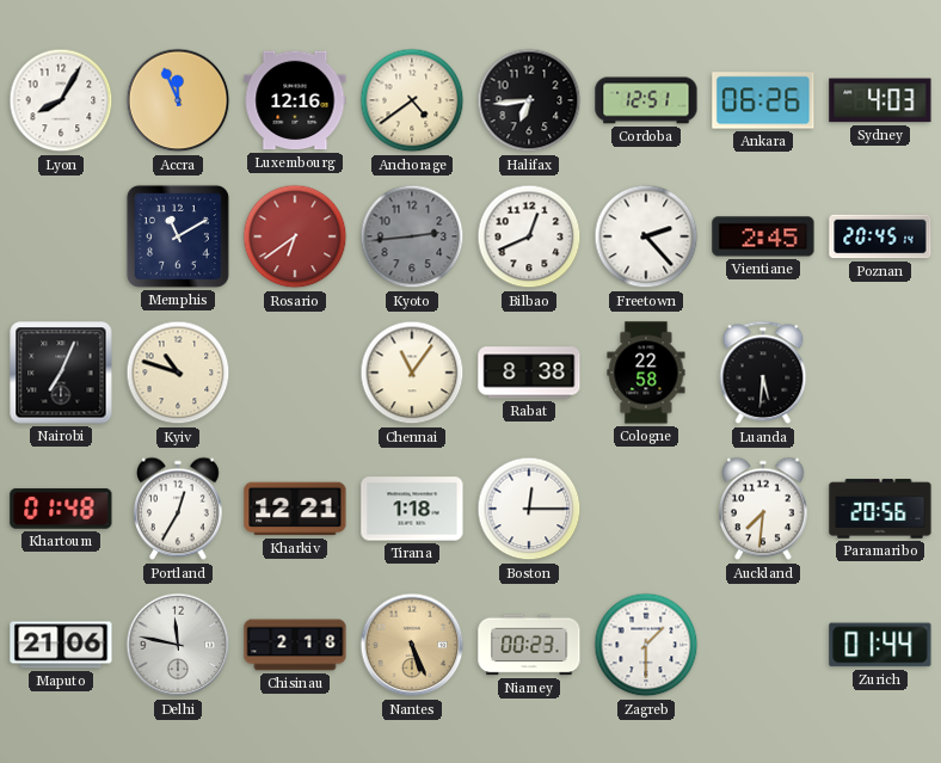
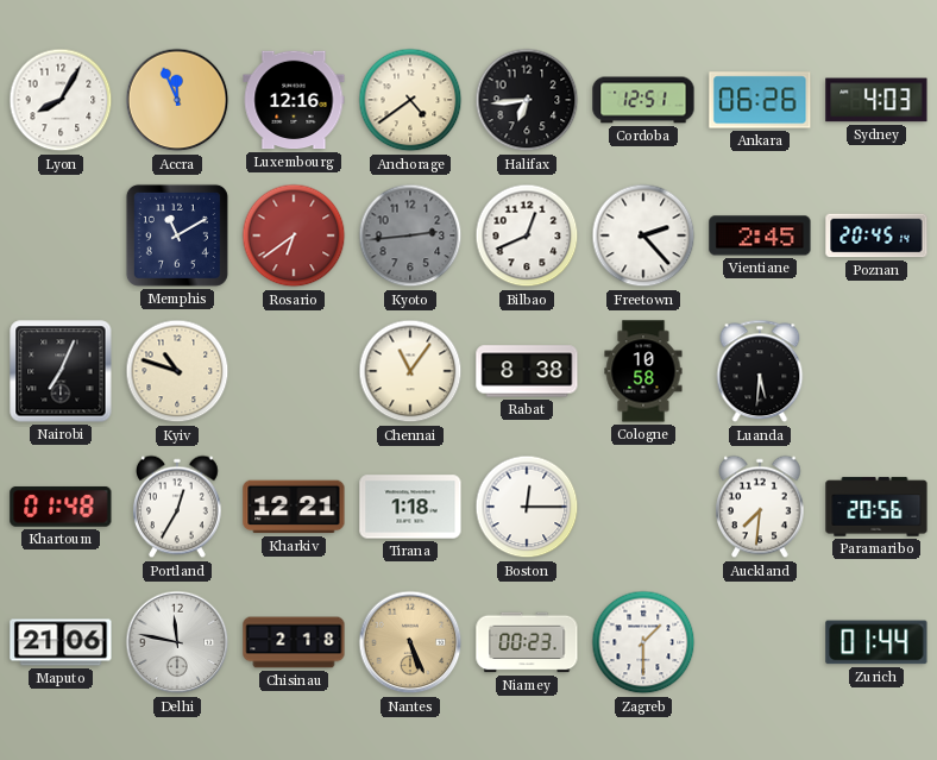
Cologne: 22:58 -> 10:58
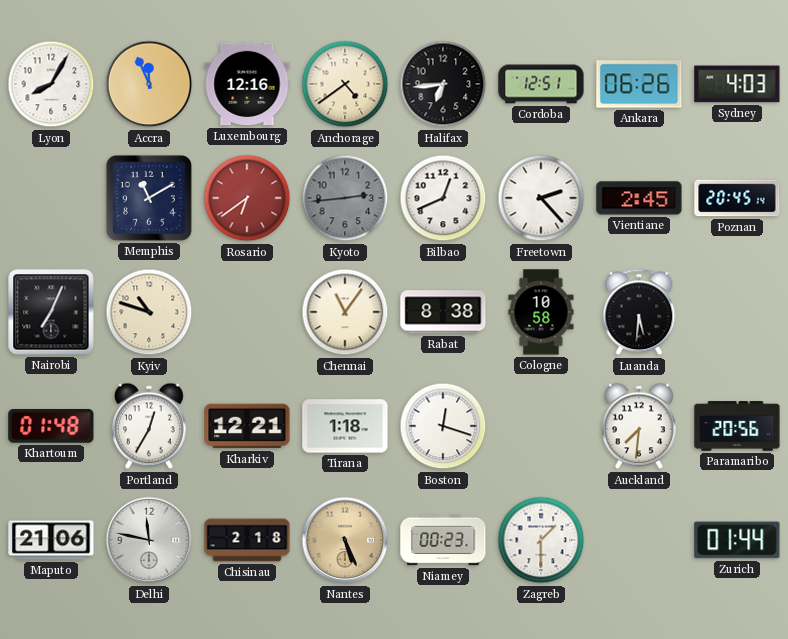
Boston: 12:15 -> 12:18
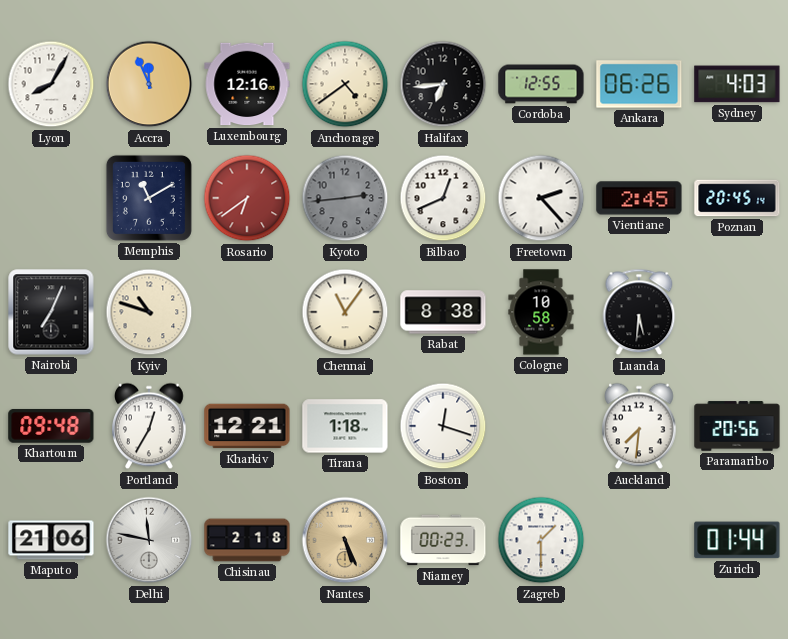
Cordoba: 12:51 -> 12:55
Khartoum: 01:48 -> 09:48
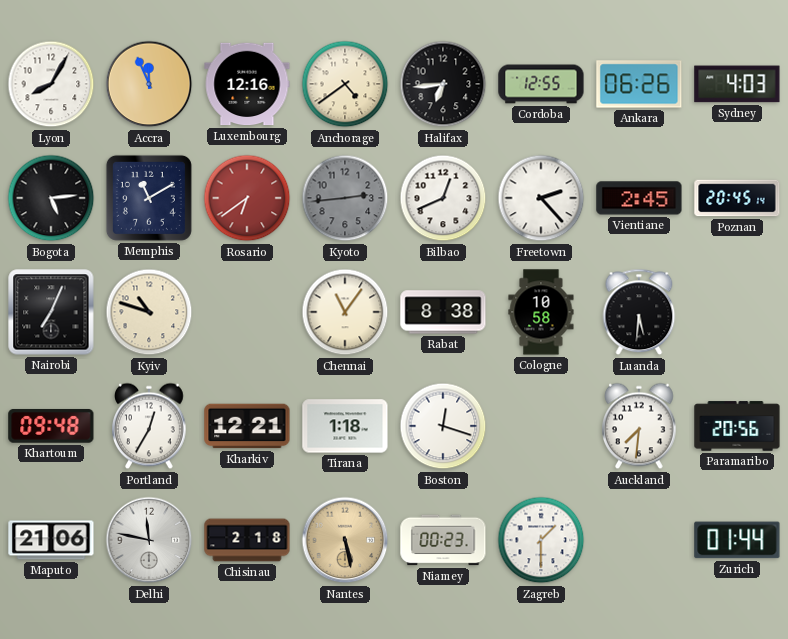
Bogota: none -> 5:14
Nantes: 5:26 -> 5:28
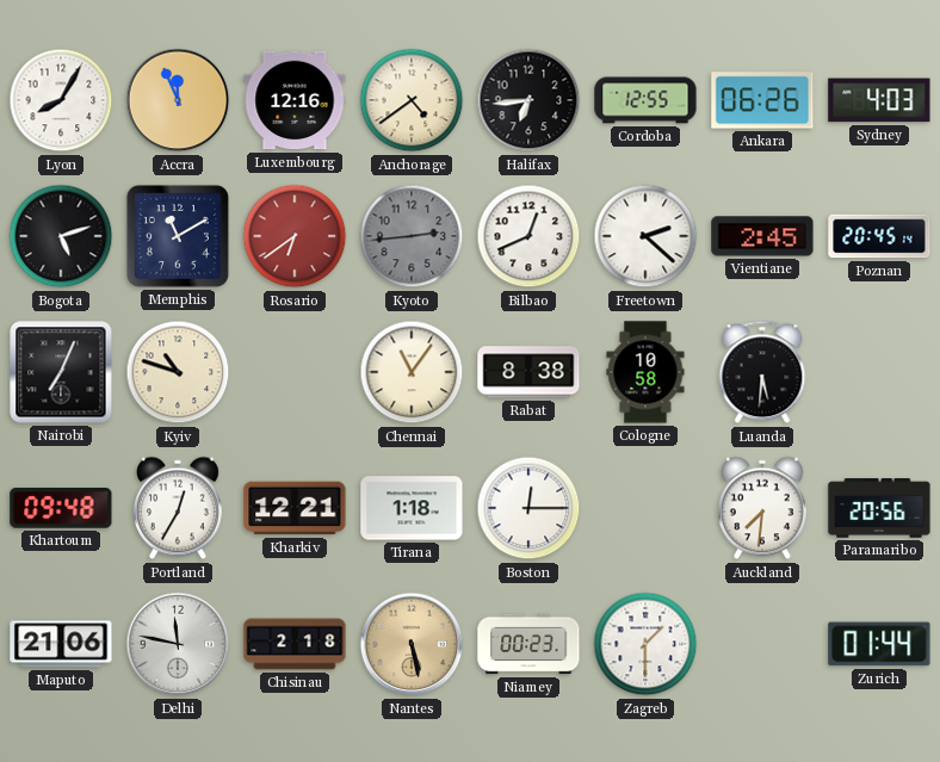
Bogota: 5:14 -> 5:12
Freetown: 2:23 -> 2:22
Boston: 12:18 -> 12:15
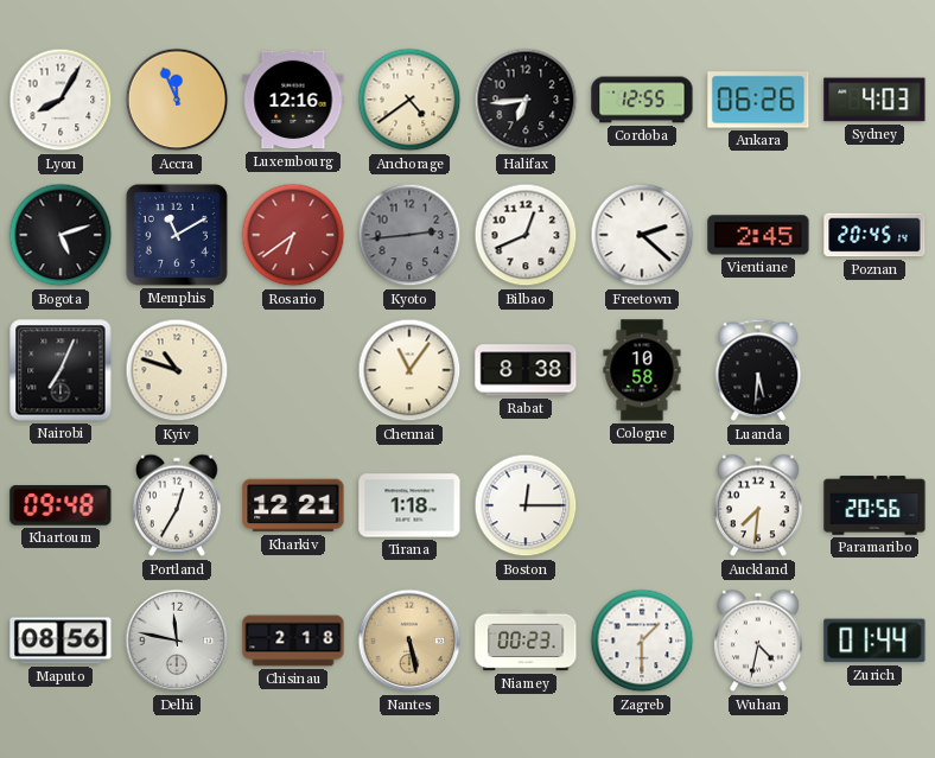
Maputo: 21:06 -> 08:56
Wuhan: none -> 4:32
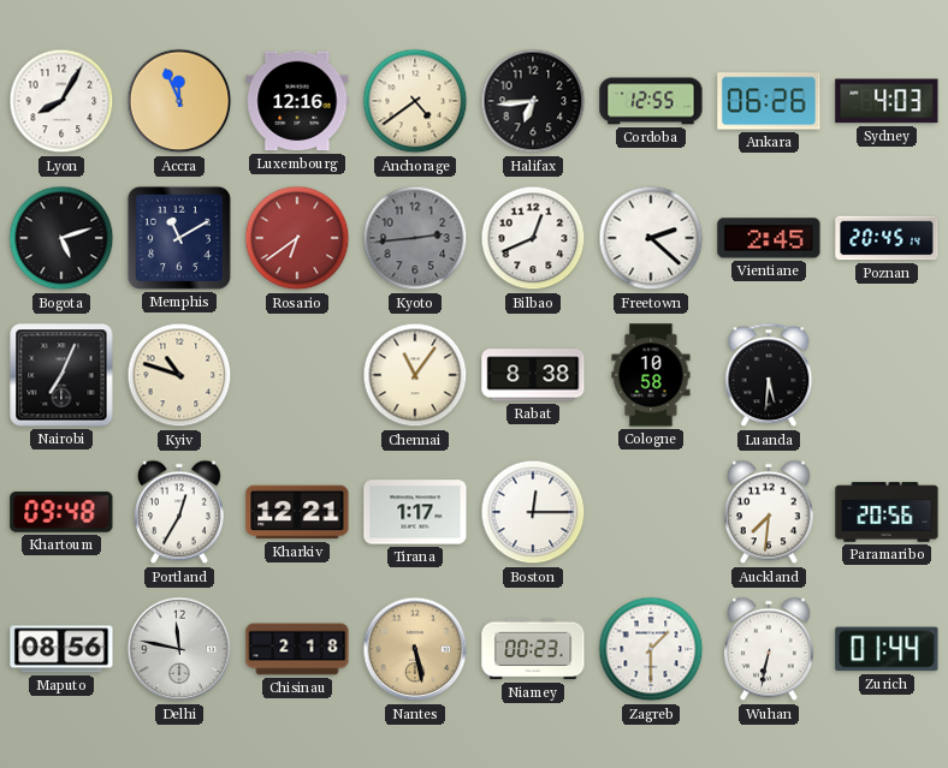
Tirana: 1:18 -> 1:17
Wuhan: 4:32 -> 6:32
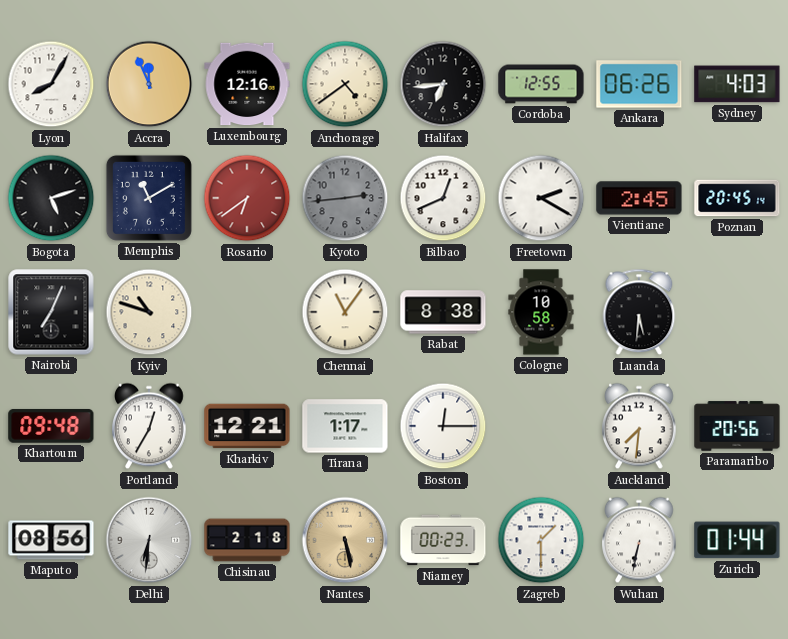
Freetown: 2:22 -> 2:20
Delhi: 11:47 -> 6:31
